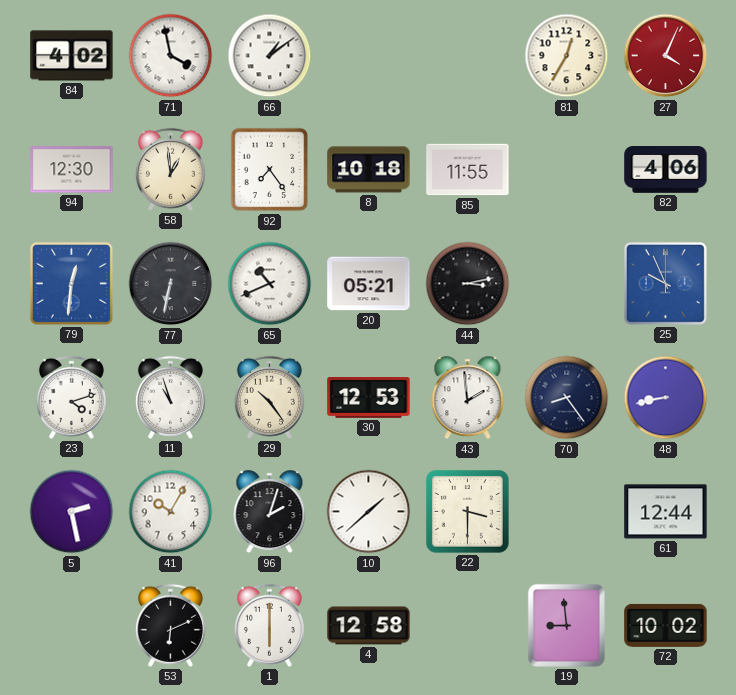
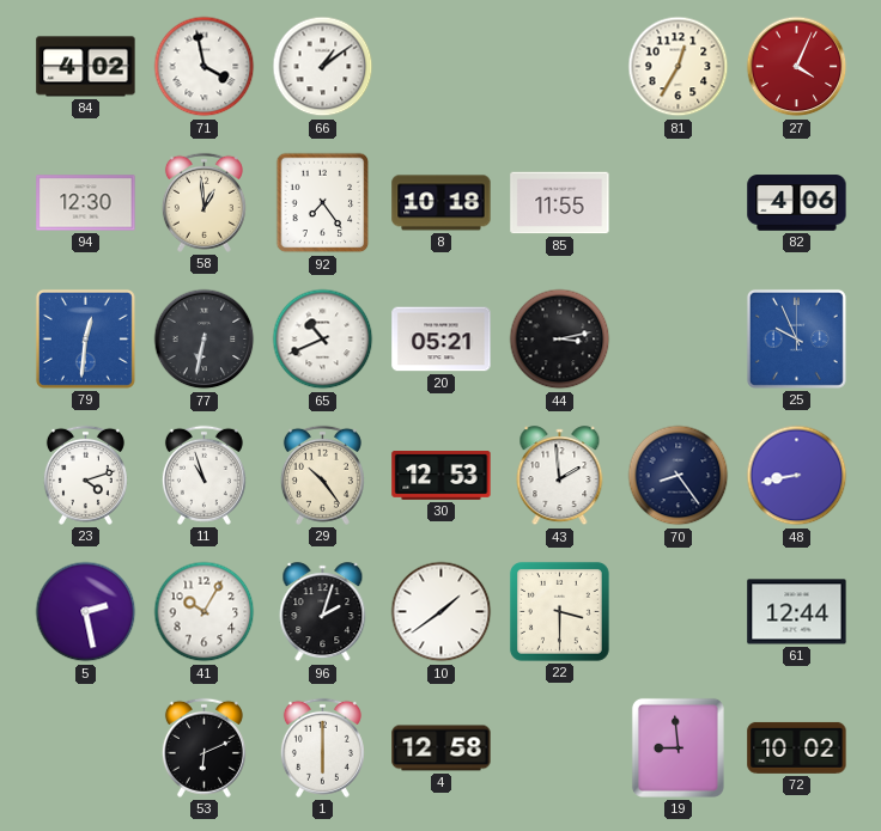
10: 1:38 -> 1:39
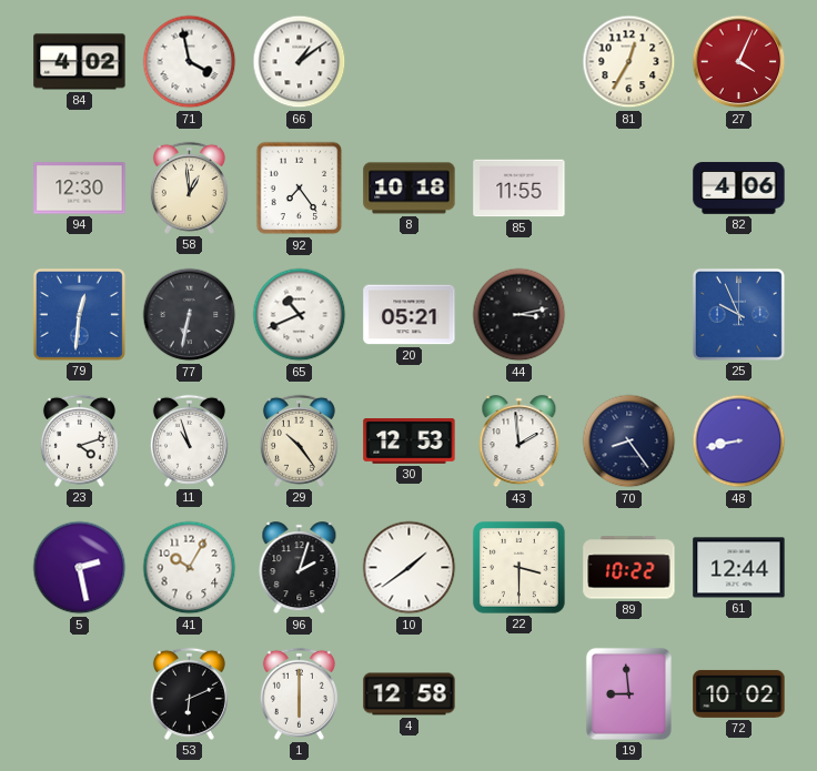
89: none -> 10:22
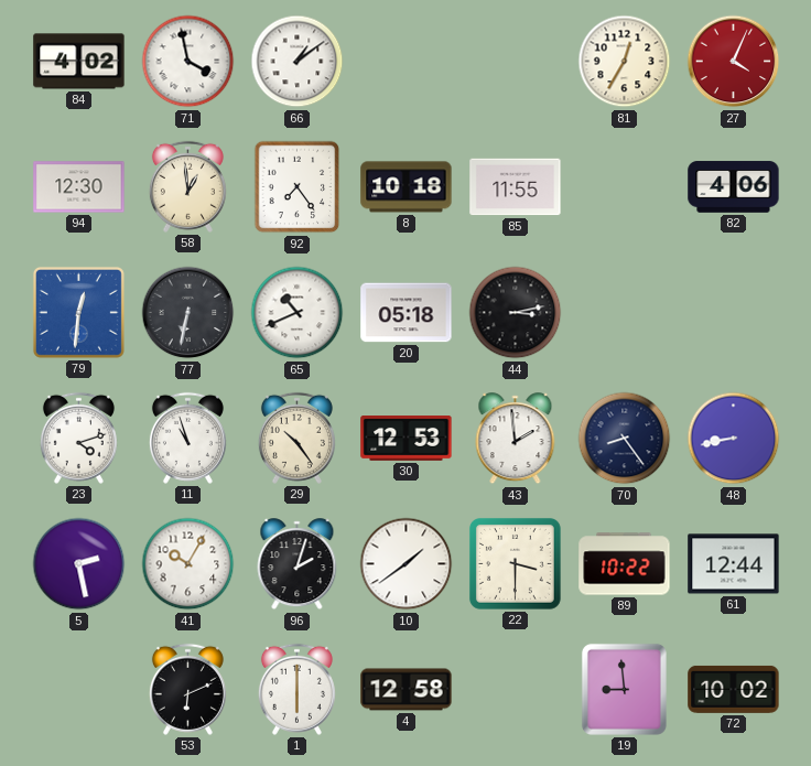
20: 05:21 -> 05:18
25: 9:56 -> none
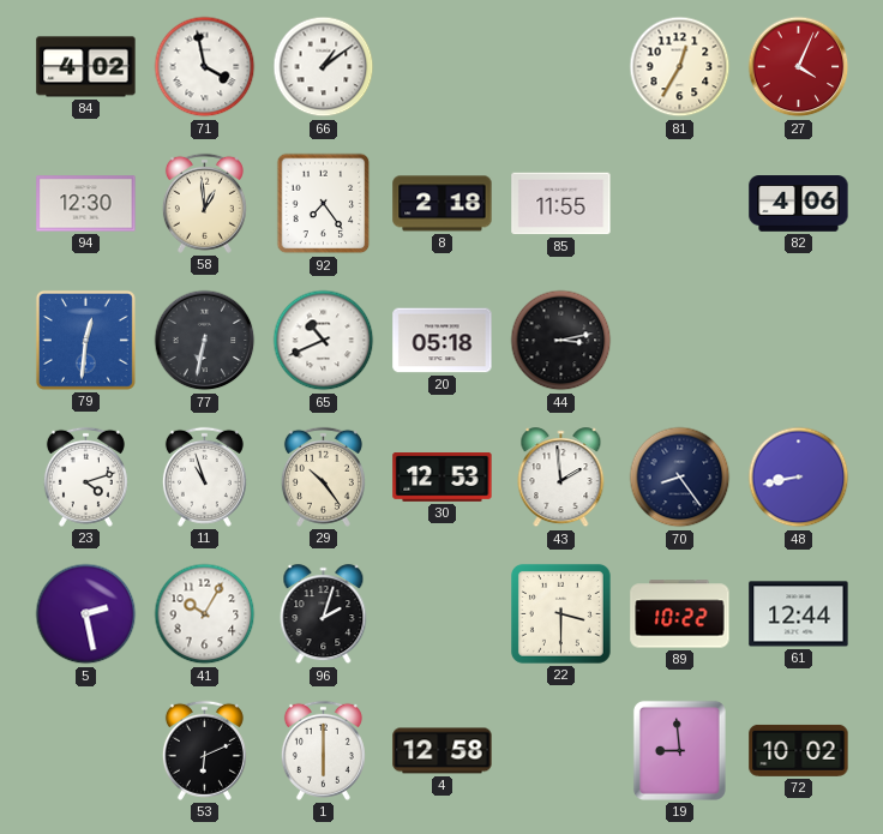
8: 10:18 -> 2:18
10: 1:39 -> none
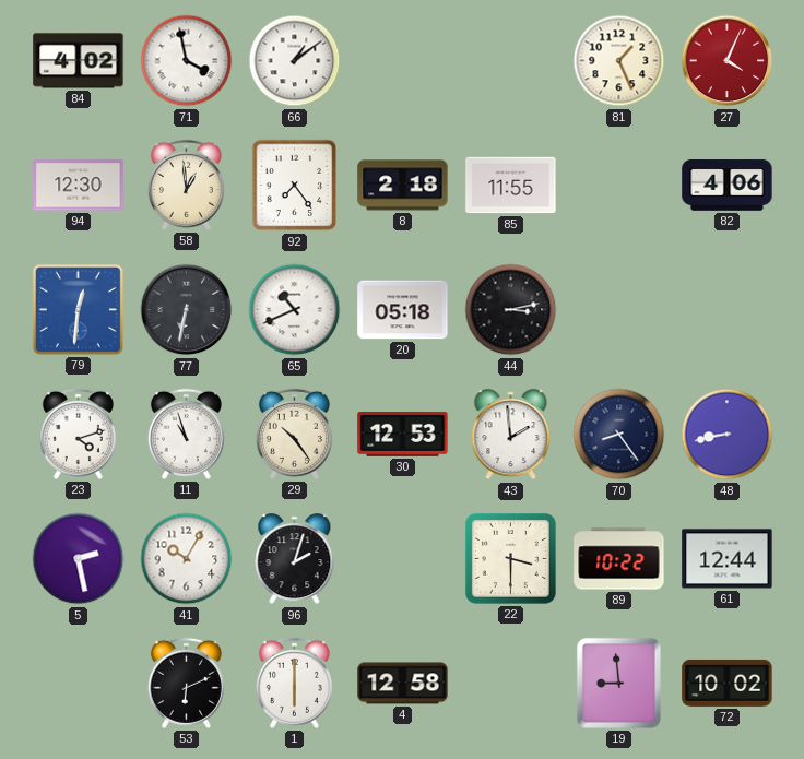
81: 12:35 -> 1:26
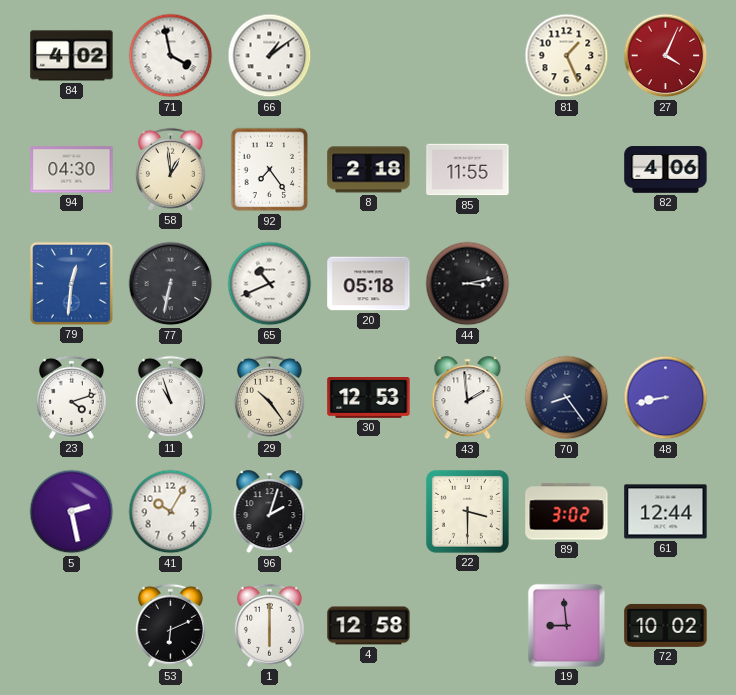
94: 12:30 -> 04:30
89: 10:22 -> 3:02
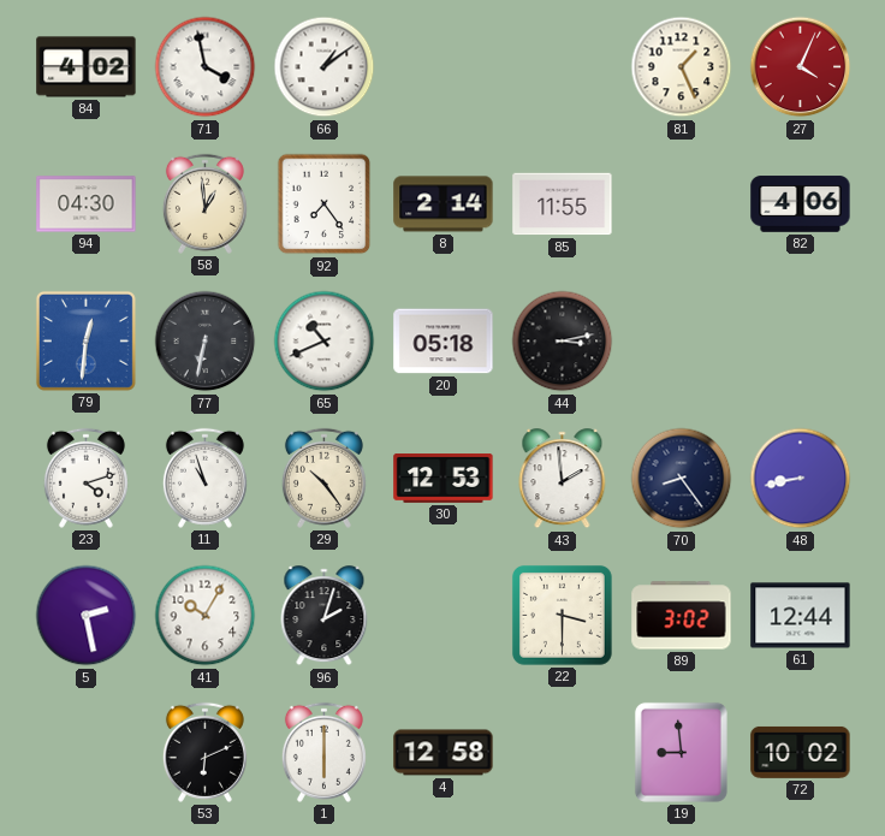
8: 2:18 -> 2:14
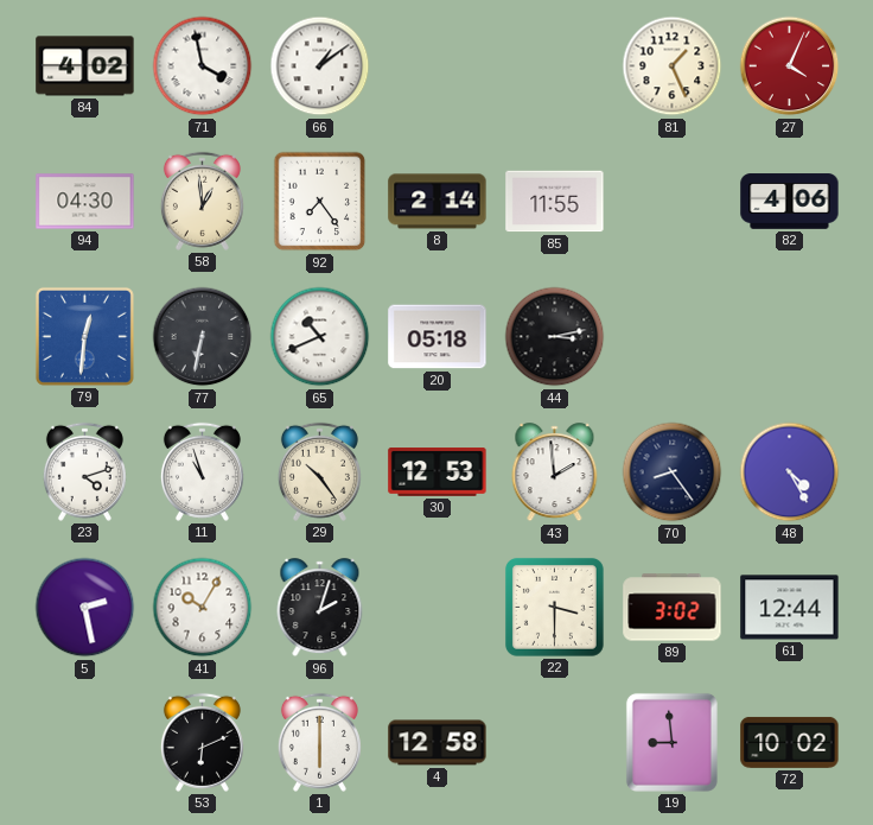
48: 8:43 -> 4:25
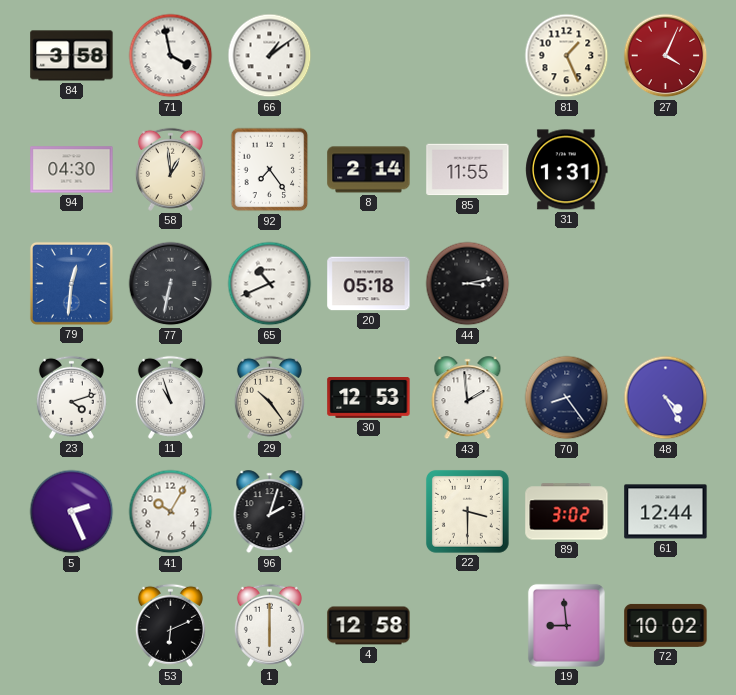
84: 4:02 -> 3:58
31: none -> 1:31
82: 4:06 -> none
5: 2:28 -> 2:26
